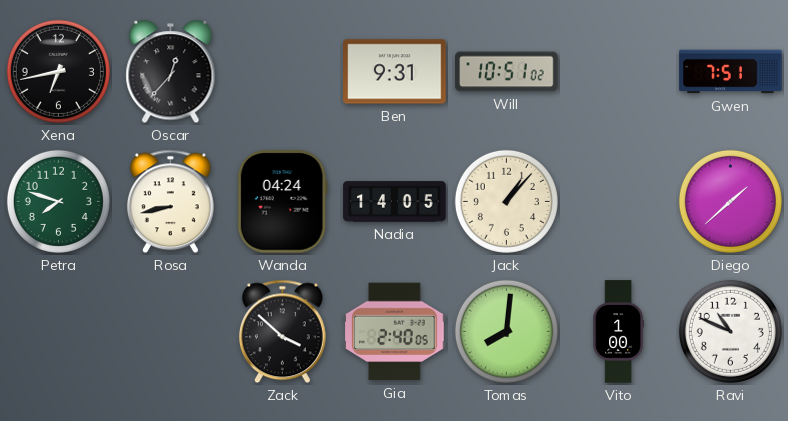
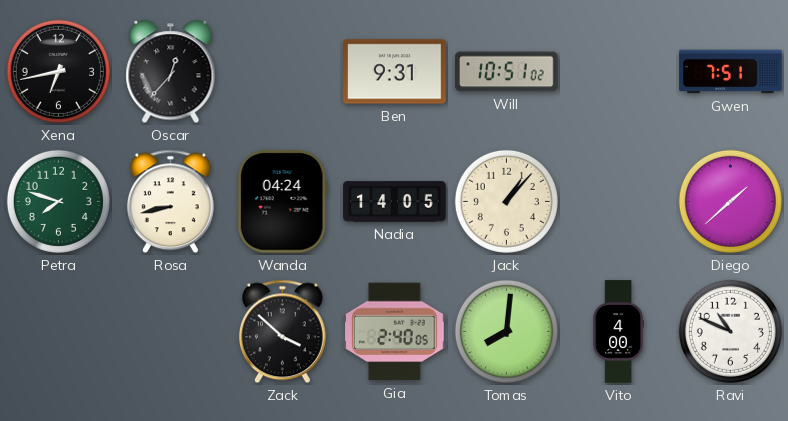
Vito: 1:00 -> 4:00
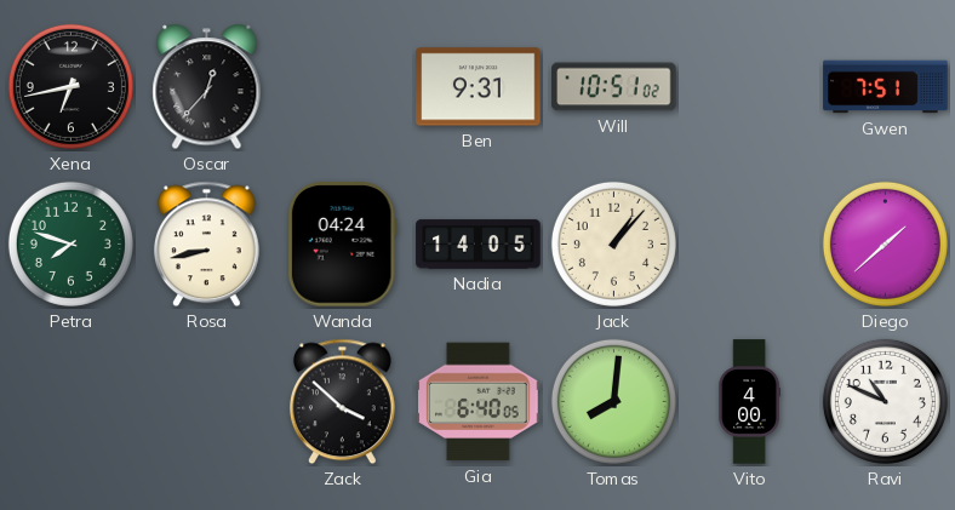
Gia: 2:40 -> 6:40
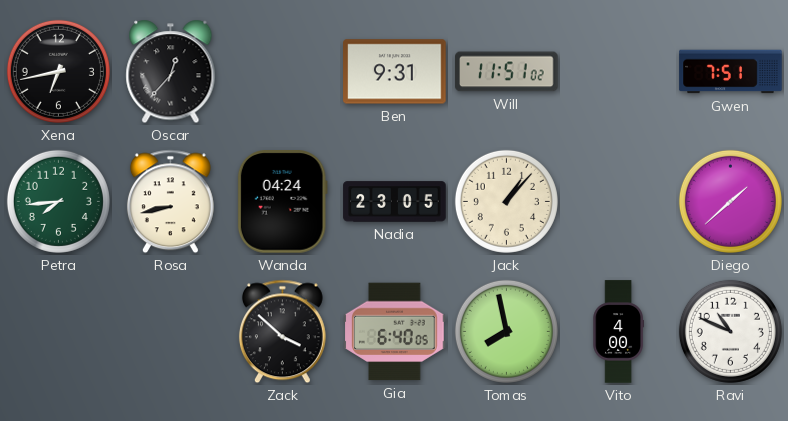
Will: 10:51 -> 11:51
Petra: 7:48 -> 7:44
Nadia: 14:05 -> 23:05
Tomas: 8:01 -> 7:58
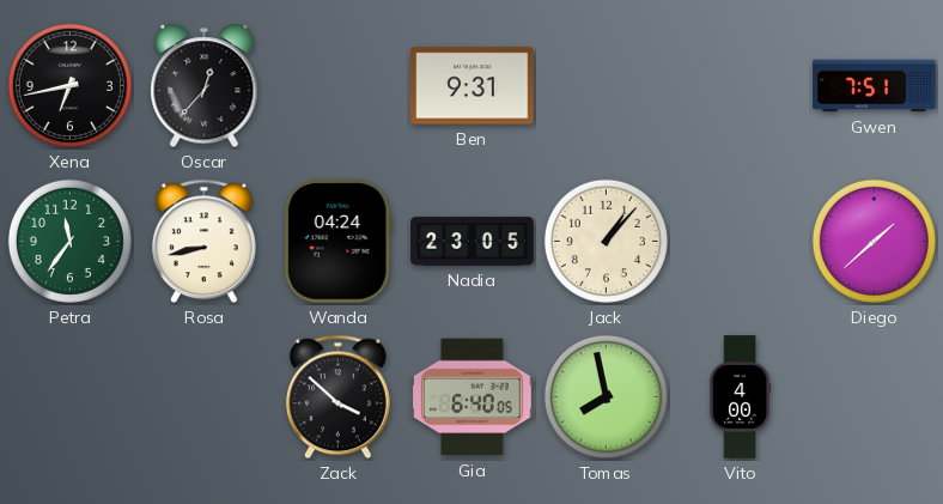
Will: 11:51 -> none
Petra: 7:44 -> 11:36
Ravi: 10:49 -> none
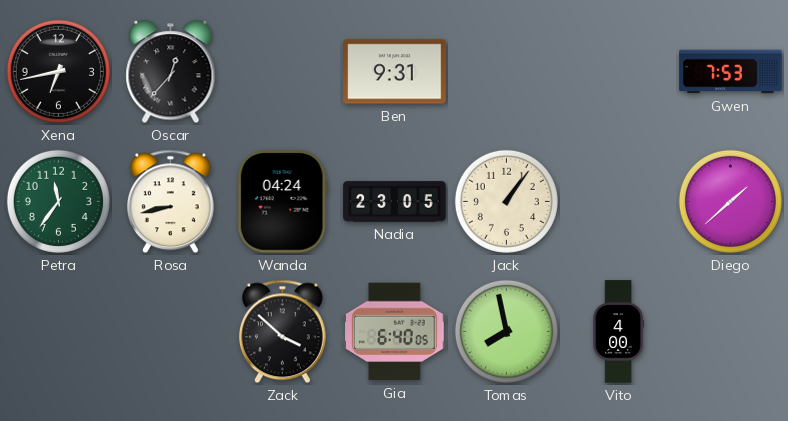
Gwen: 7:51 -> 7:53
Jack: 1:07 -> 1:06
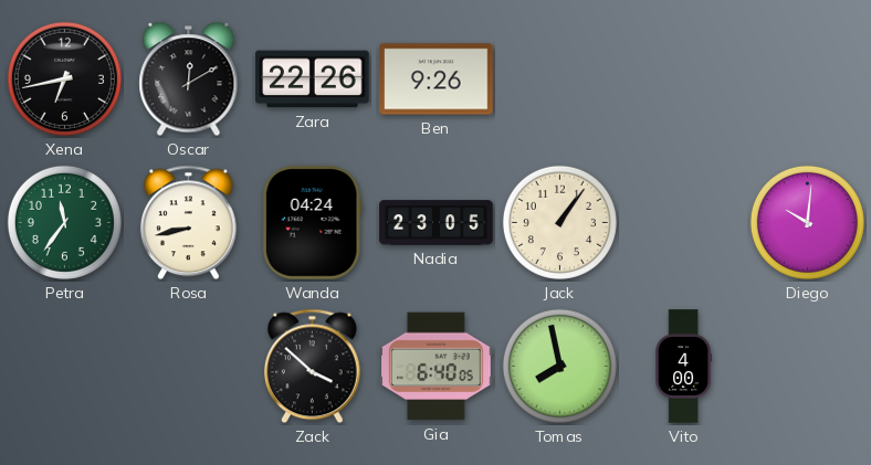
Oscar: 12:37 -> 12:10
Zara: none -> 22:26
Ben: 9:31 -> 9:26
Gwen: 7:53 -> none
Diego: 1:38 -> 10:01
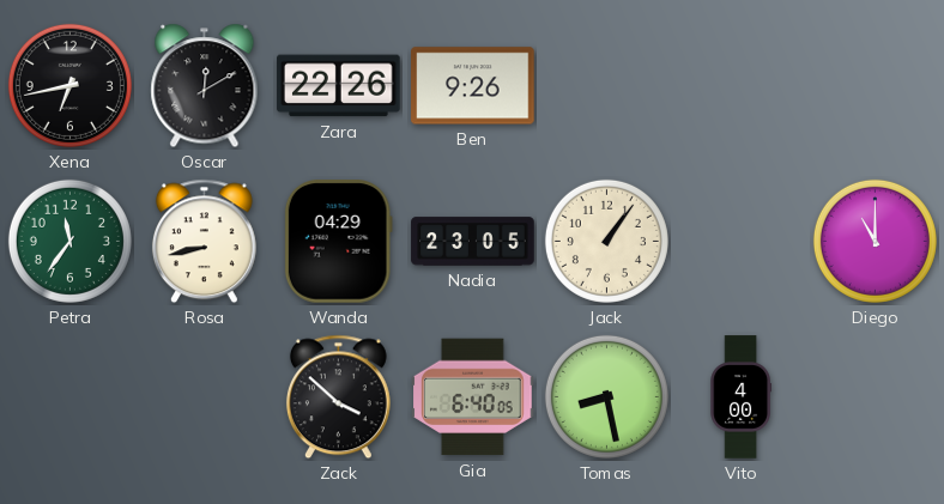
Wanda: 04:24 -> 04:29
Diego: 10:01 -> 11:00
Tomas: 7:58 -> 8:28
